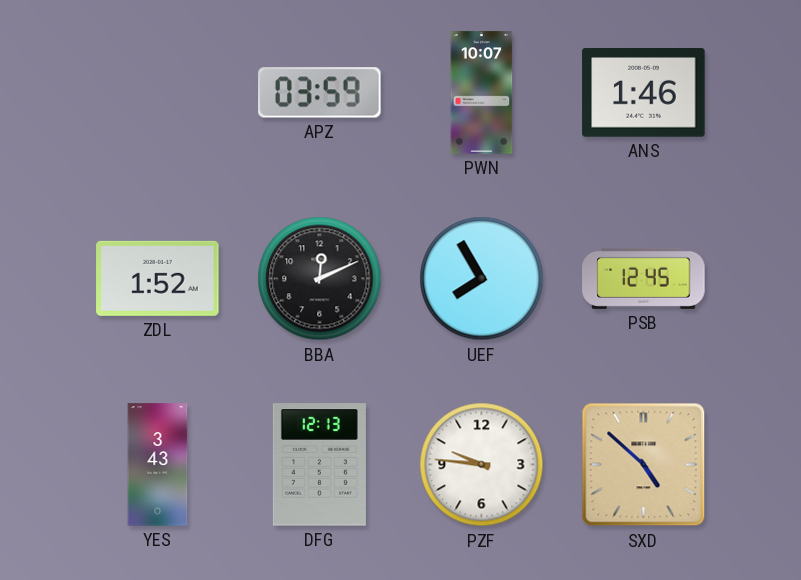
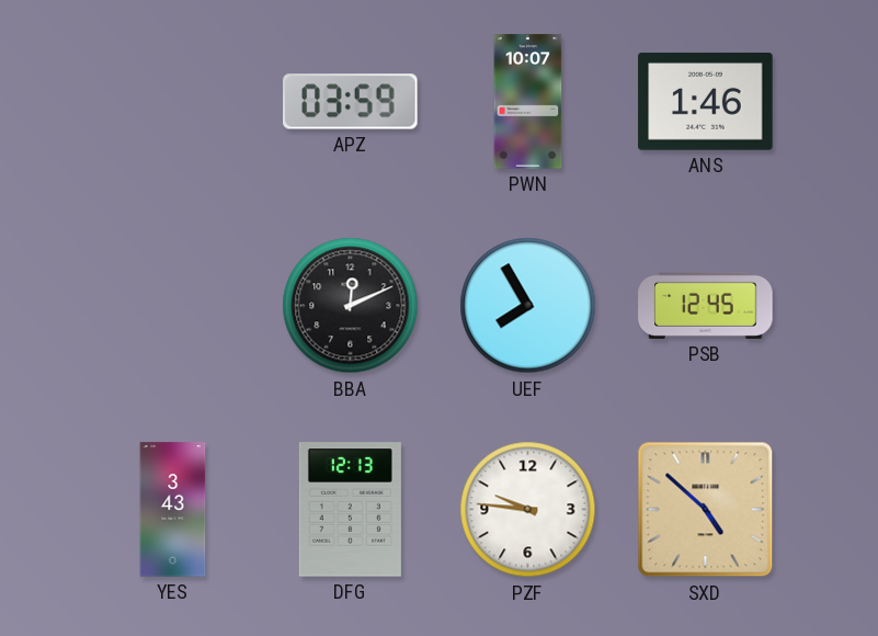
ZDL: 1:52 -> none
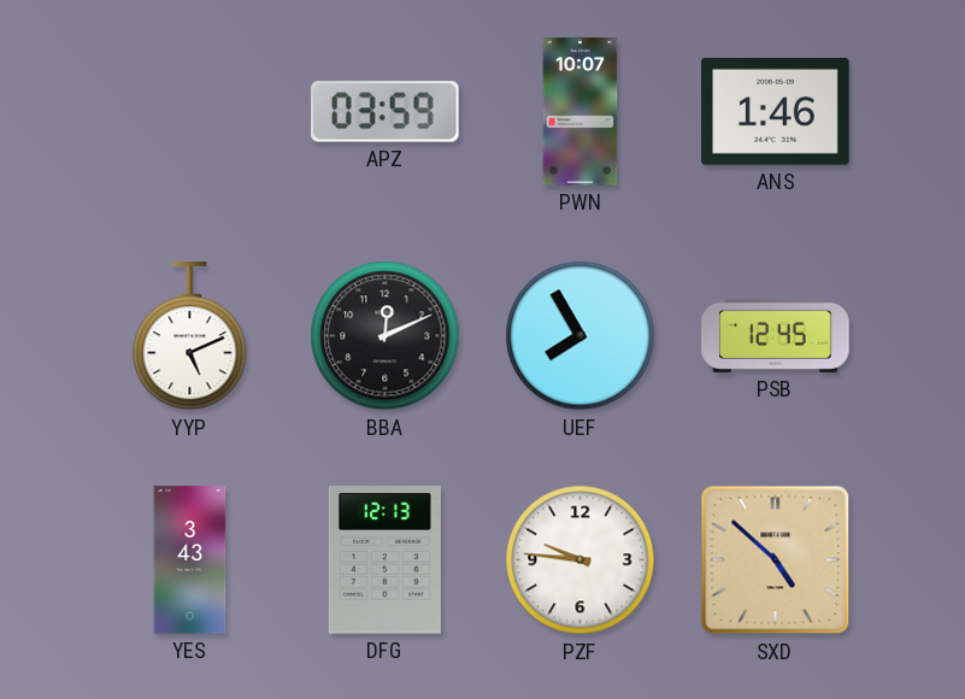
YYP: none -> 5:11
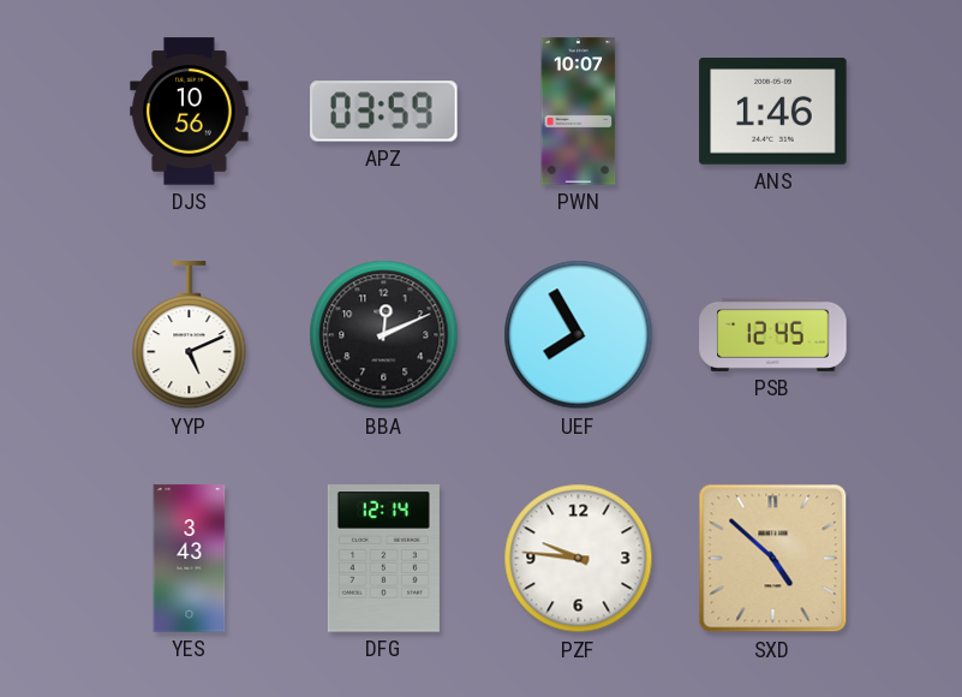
DJS: none -> 10:56
DFG: 12:13 -> 12:14
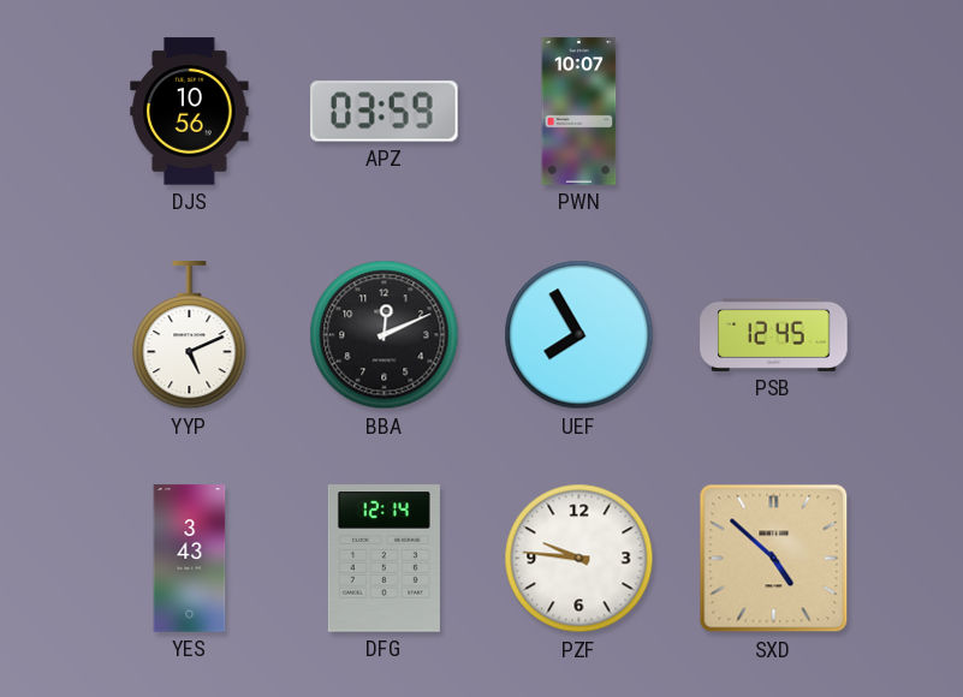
ANS: 1:46 -> none
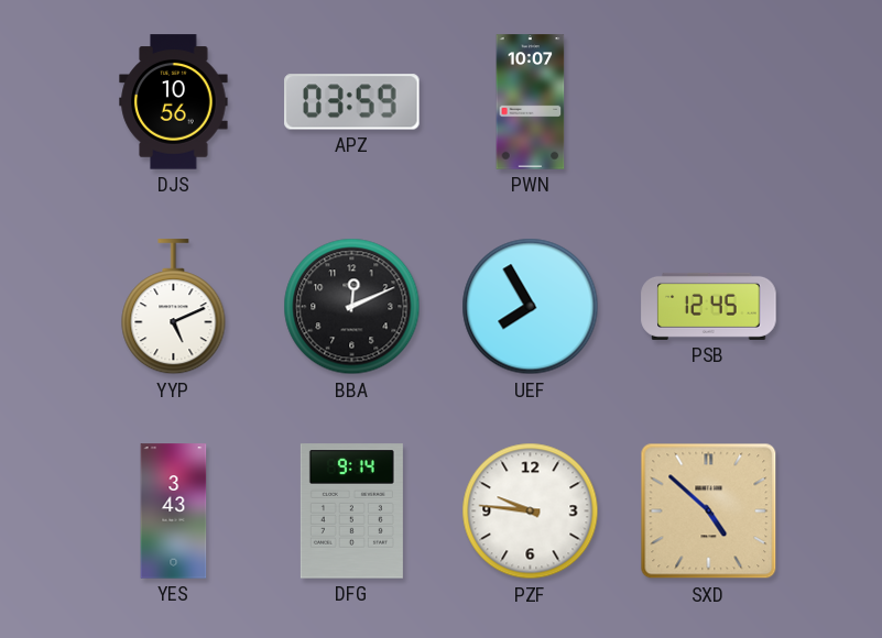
DFG: 12:14 -> 9:14
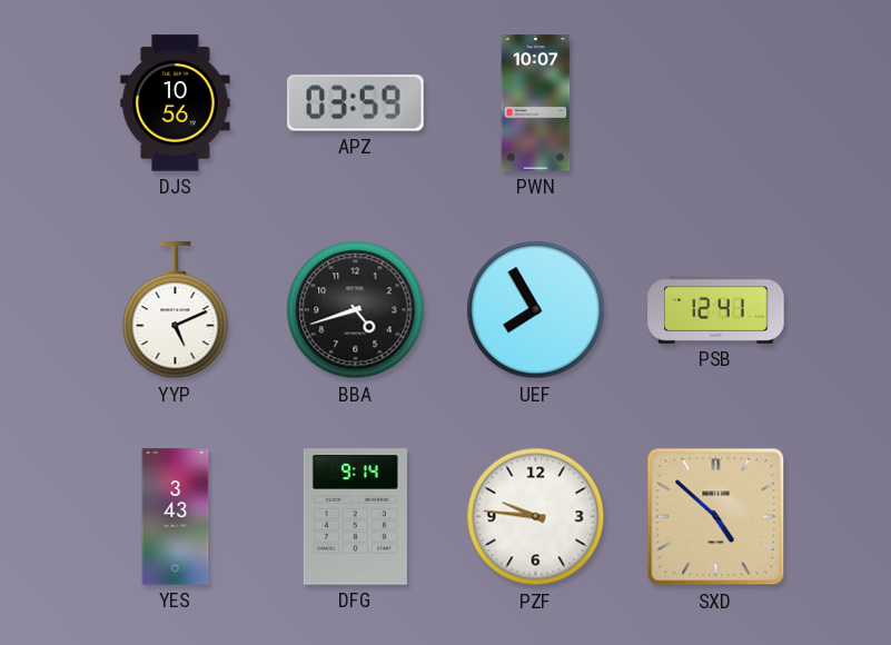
BBA: 12:11 -> 4:42
PSB: 12:45 -> 12:41
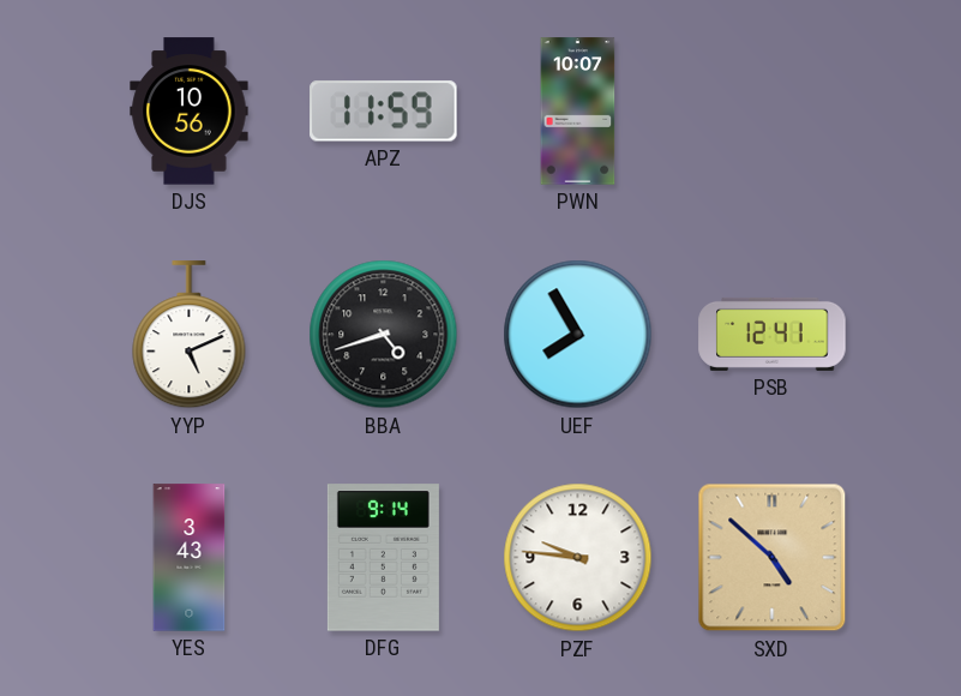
APZ: 03:59 -> 11:59
